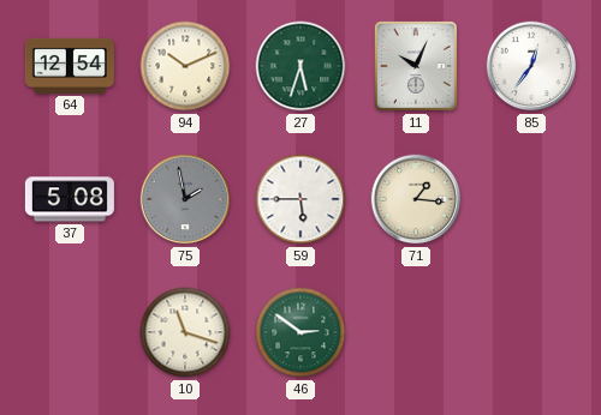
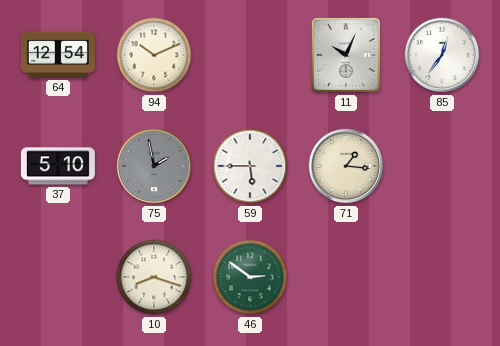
27: 5:33 -> none
37: 5:08 -> 5:10
10: 11:18 -> 8:18
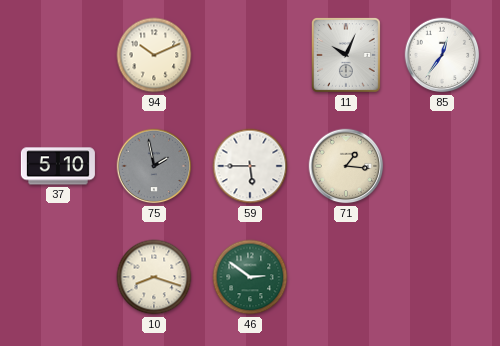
64: 12:54 -> none
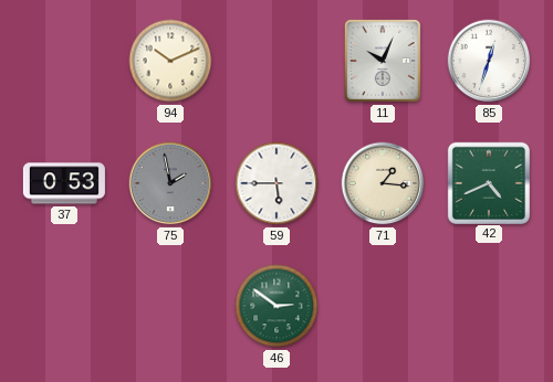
85: 12:36 -> 12:33
37: 5:10 -> 0:53
42: none -> 4:41
10: 8:18 -> none
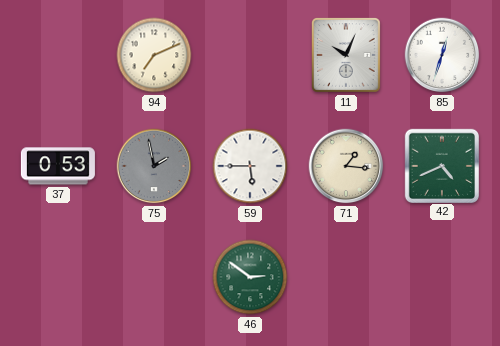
94: 10:11 -> 7:11
